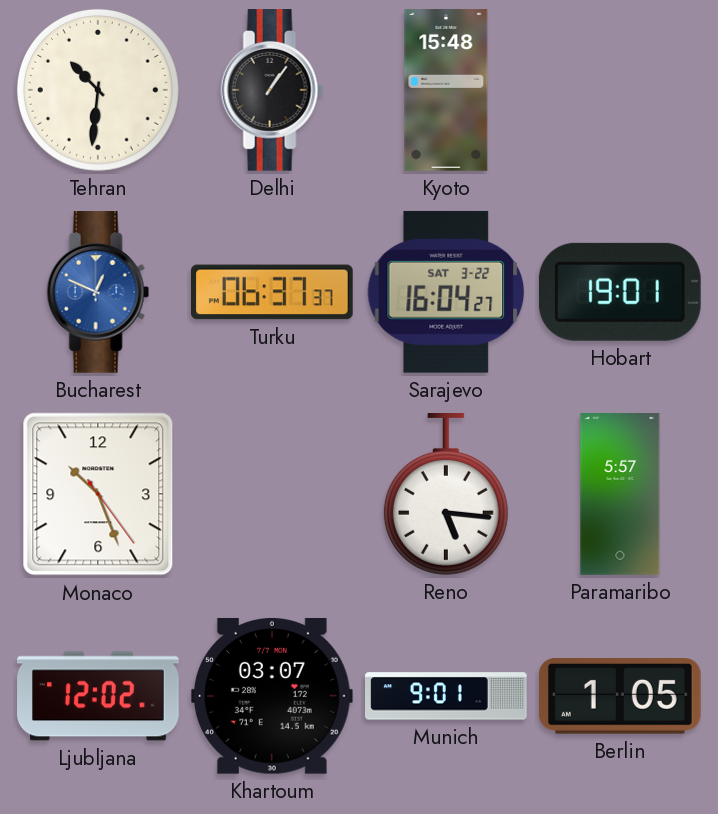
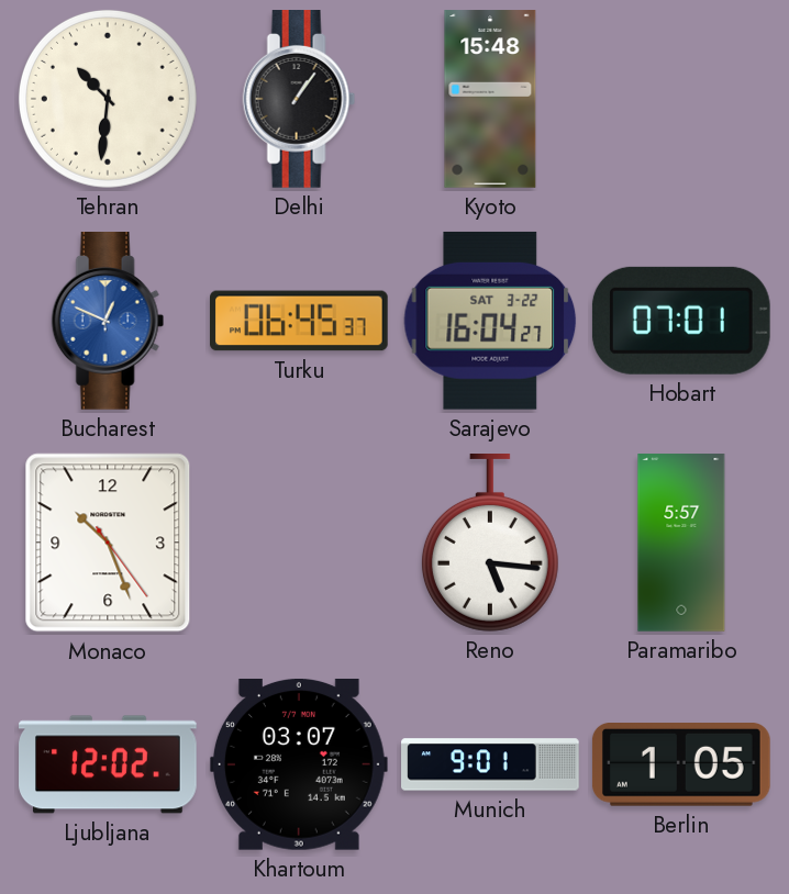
Turku: 06:37 -> 06:45
Hobart: 19:01 -> 07:01
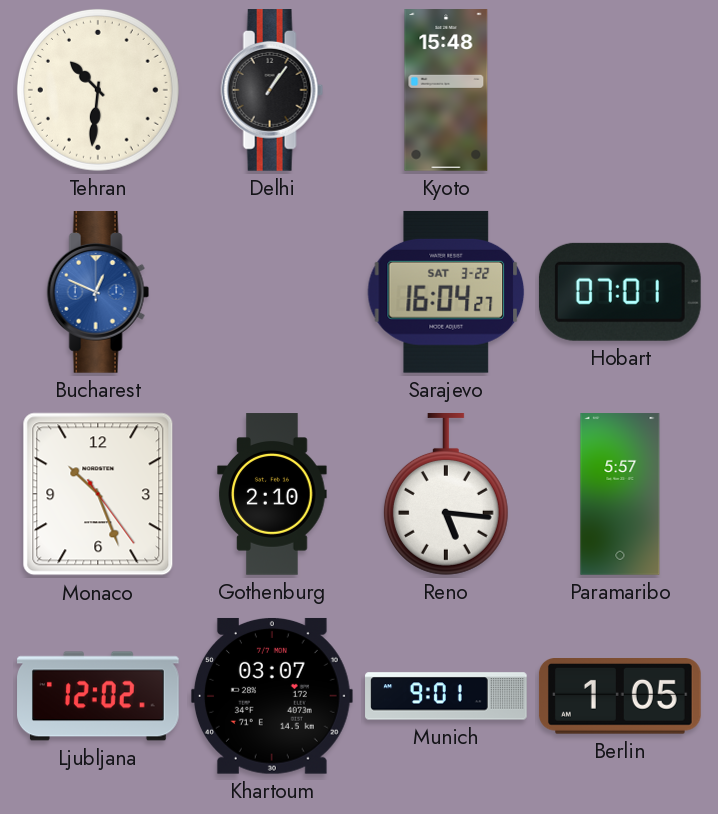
Turku: 06:45 -> none
Gothenburg: none -> 2:10
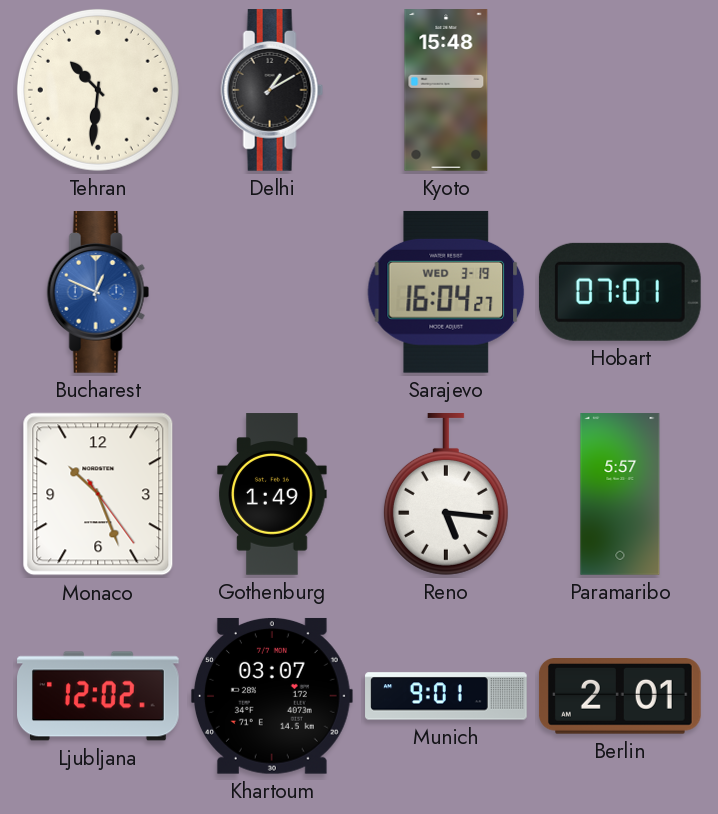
Delhi: 1:06 -> 1:10
Sarajevo date: SAT 3-22 -> WED 3-19
Gothenburg: 2:10 -> 1:49
Berlin: 1:05 -> 2:01
